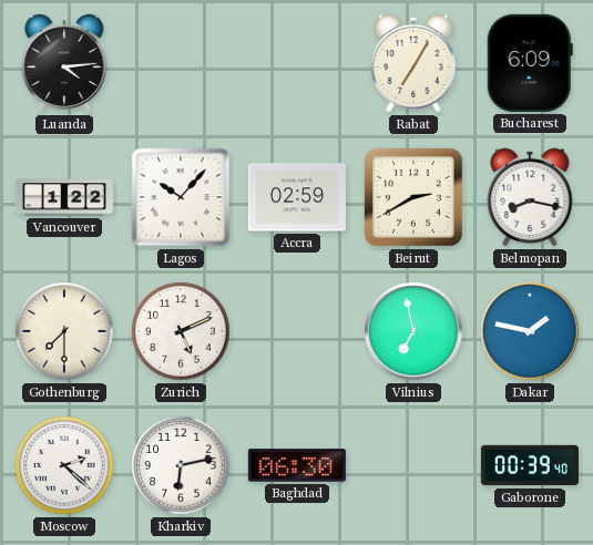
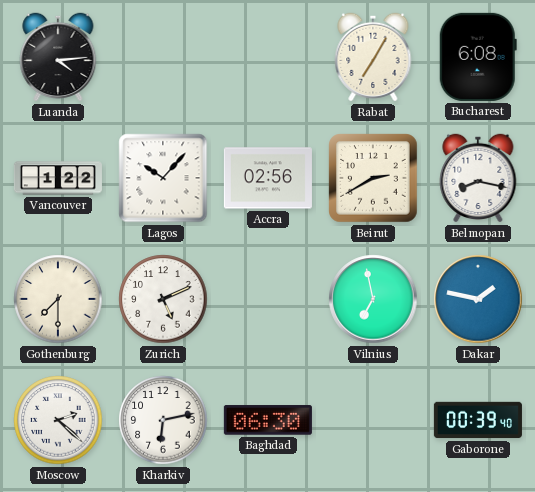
Bucharest: 6:09 -> 6:08
Accra: 02:59 -> 02:56
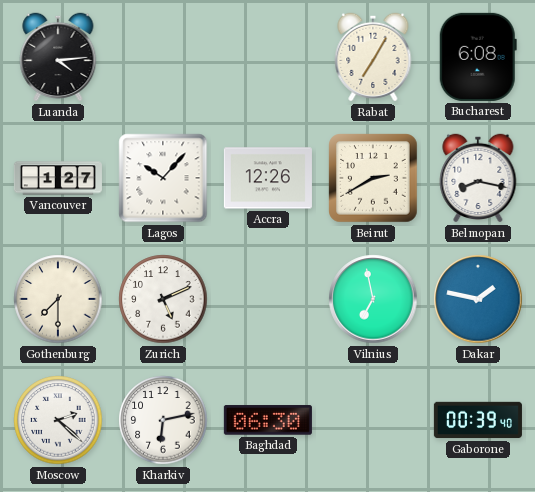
Vancouver: 1:22 -> 1:27
Accra: 02:56 -> 12:26
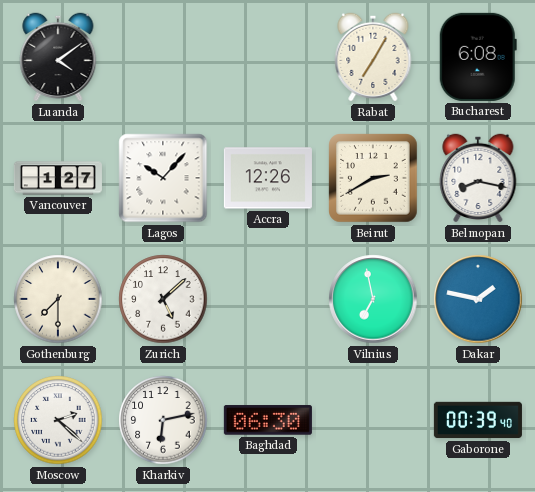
Luanda: 4:14 -> 4:09
Zurich: 5:11 -> 5:08
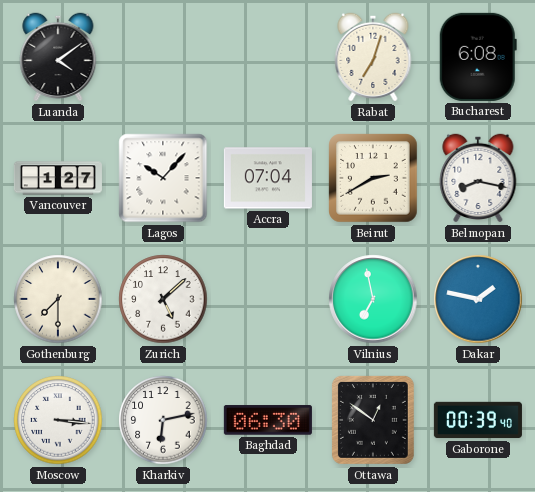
Rabat: 7:05 -> 7:03
Accra: 12:26 -> 07:04
Moscow: 2:22 -> 3:16
Ottawa: none -> 12:51
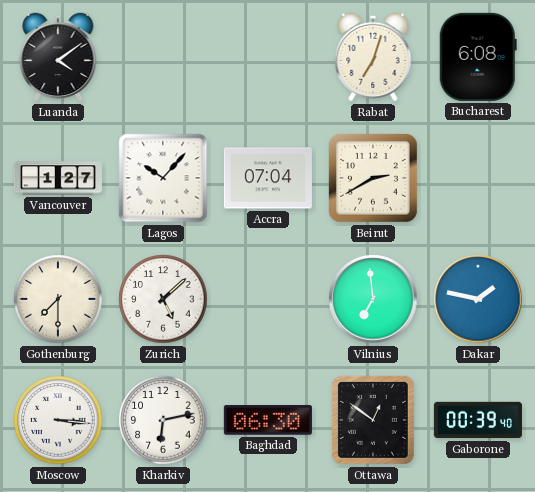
Belmopan: 8:17 -> none
Vilnius: 6:58 -> 6:59
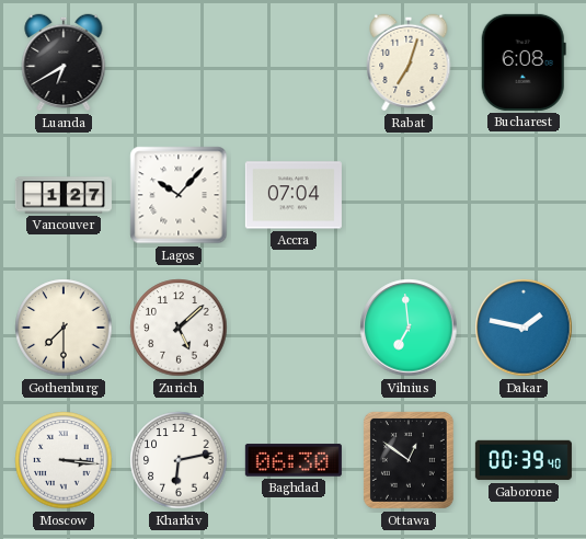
Luanda: 4:09 -> 6:40
Beirut: 2:40 -> none
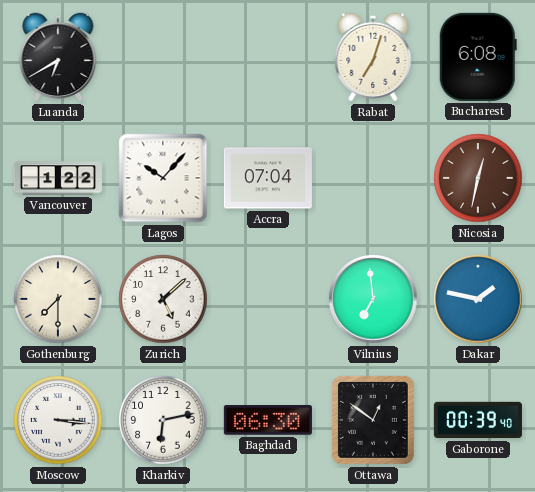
Vancouver: 1:27 -> 1:22
Nicosia: none -> 12:32
